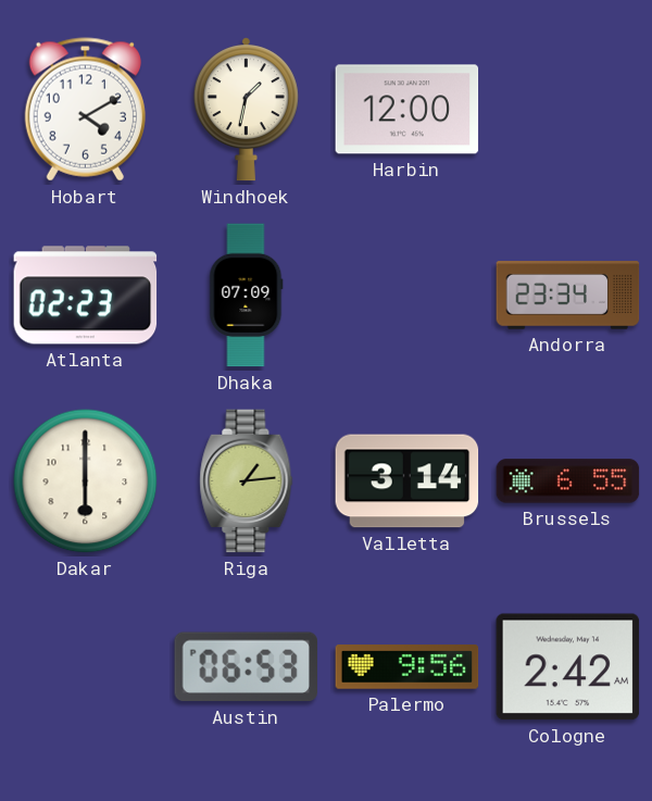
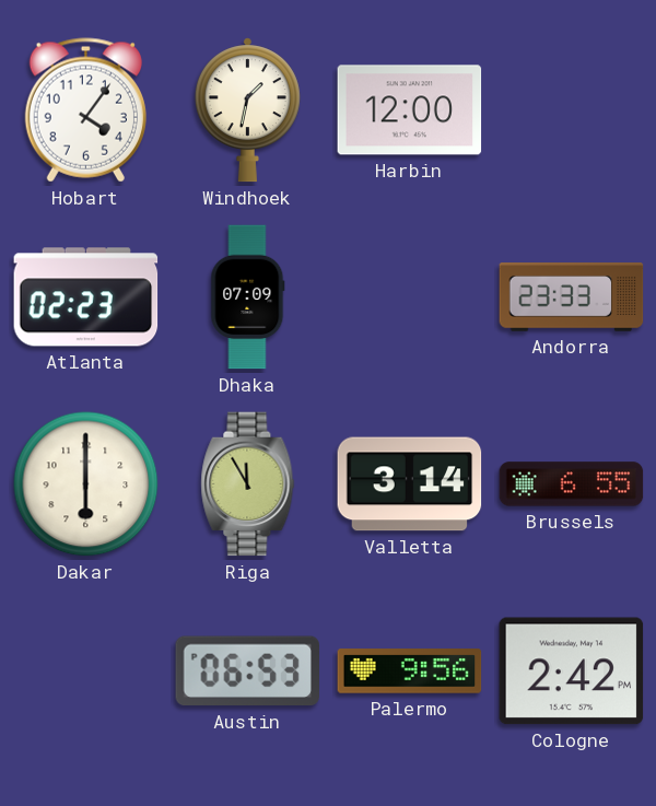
Hobart: 4:10 -> 4:06
Andorra: 23:34 -> 23:33
Riga: 1:14 -> 11:55
Cologne: 2:42 AM -> 2:42 PM
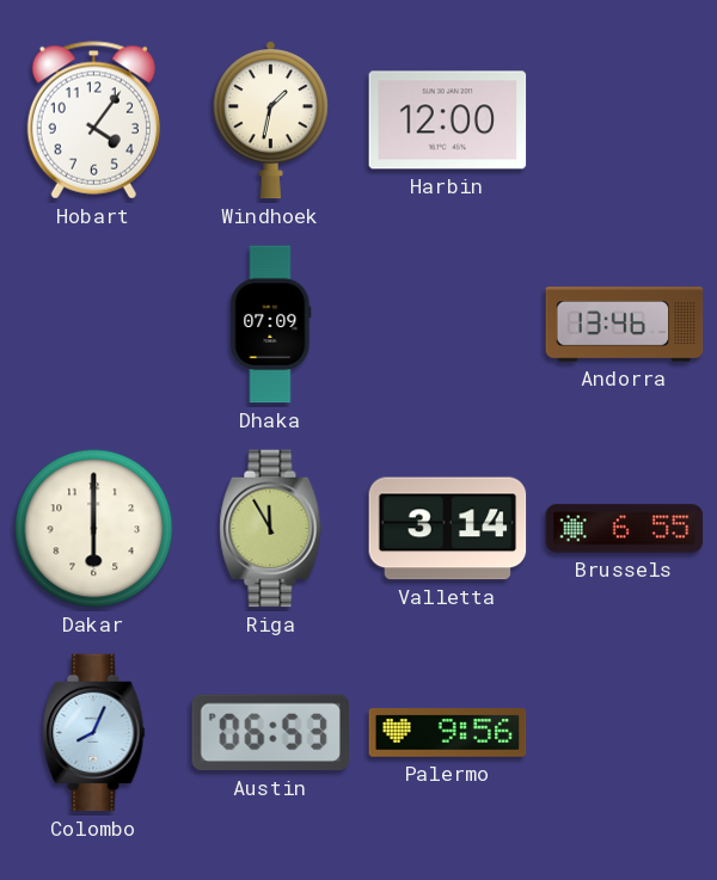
Atlanta: 02:23 -> none
Andorra: 23:33 -> 13:46
Colombo: none -> 8:04
Cologne: 2:42 -> none
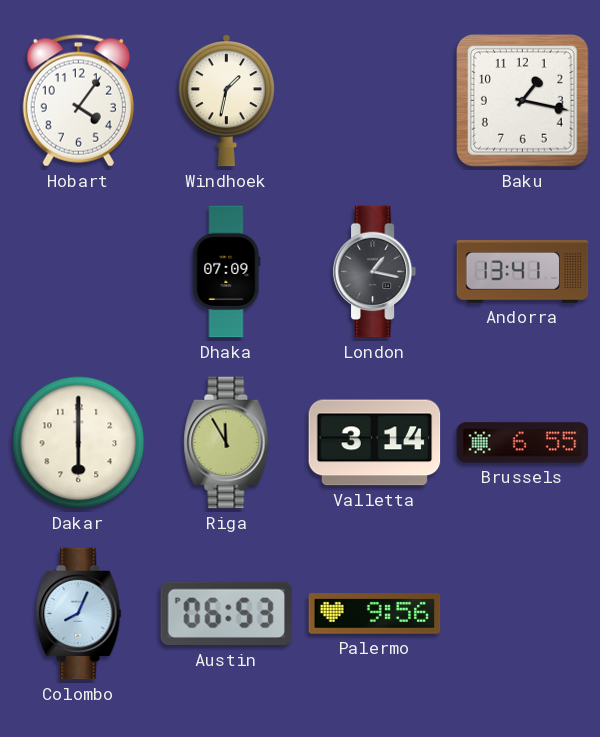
Harbin: 12:00 -> none
Baku: none -> 1:17
London: none -> 1:17
Andorra: 13:46 -> 13:41
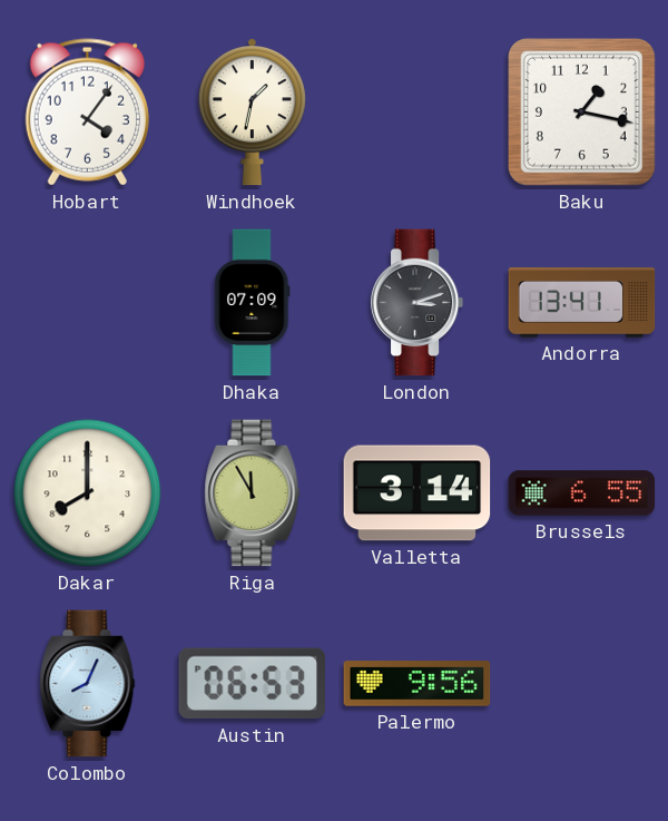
London: 1:17 -> 3:12
Dakar: 6:00 -> 8:00
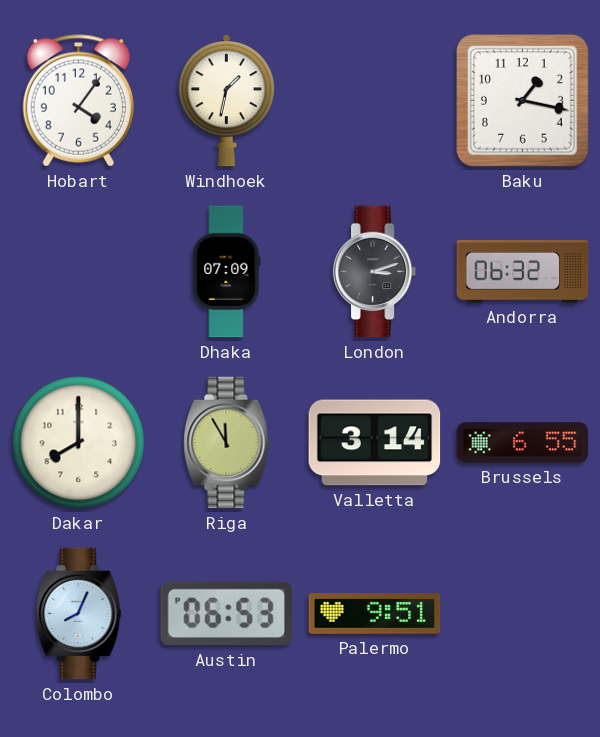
Andorra: 13:41 -> 06:32
Palermo: 9:56 -> 9:51
